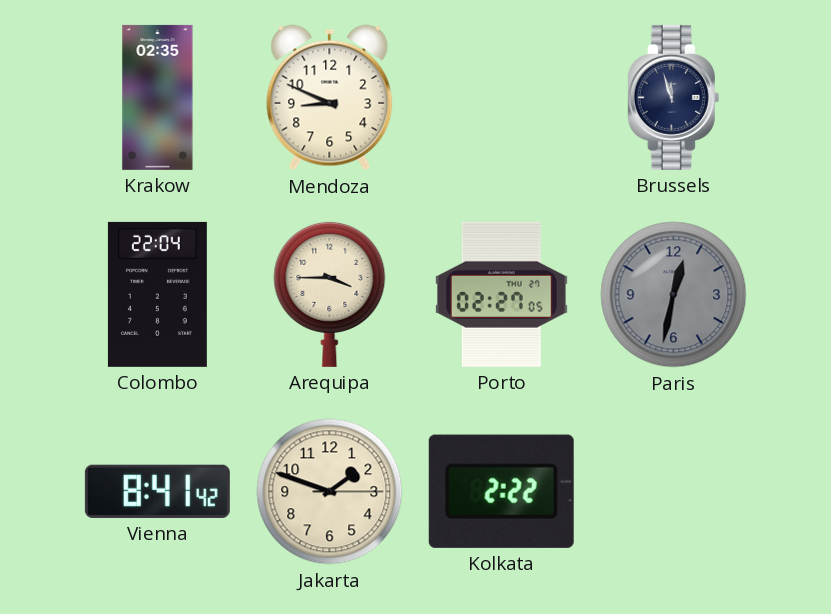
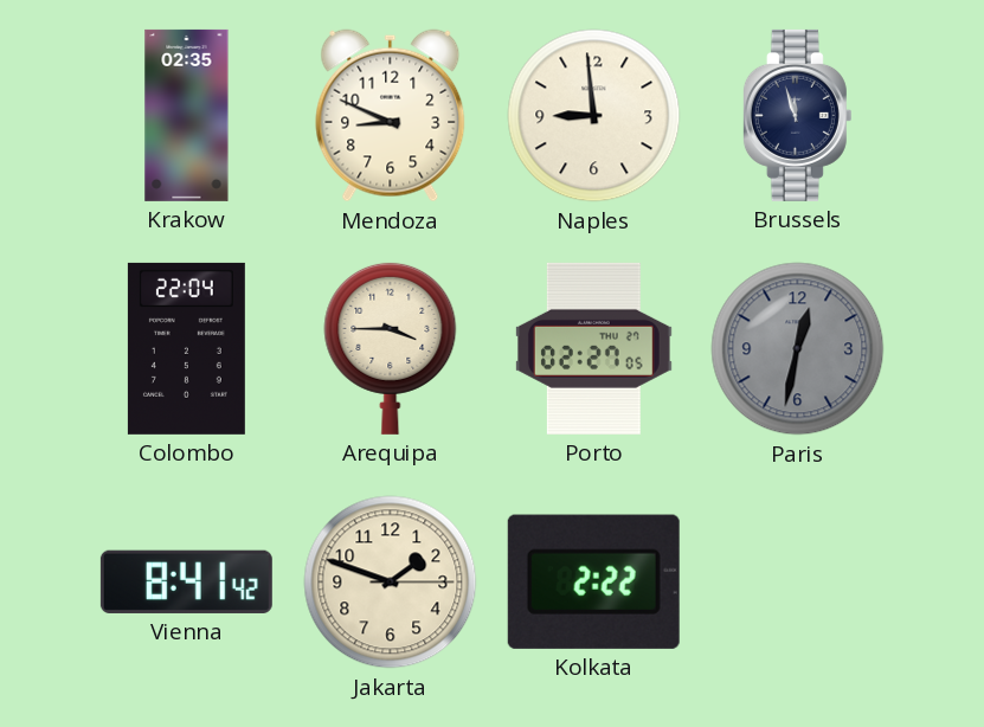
Naples: none -> 8:59
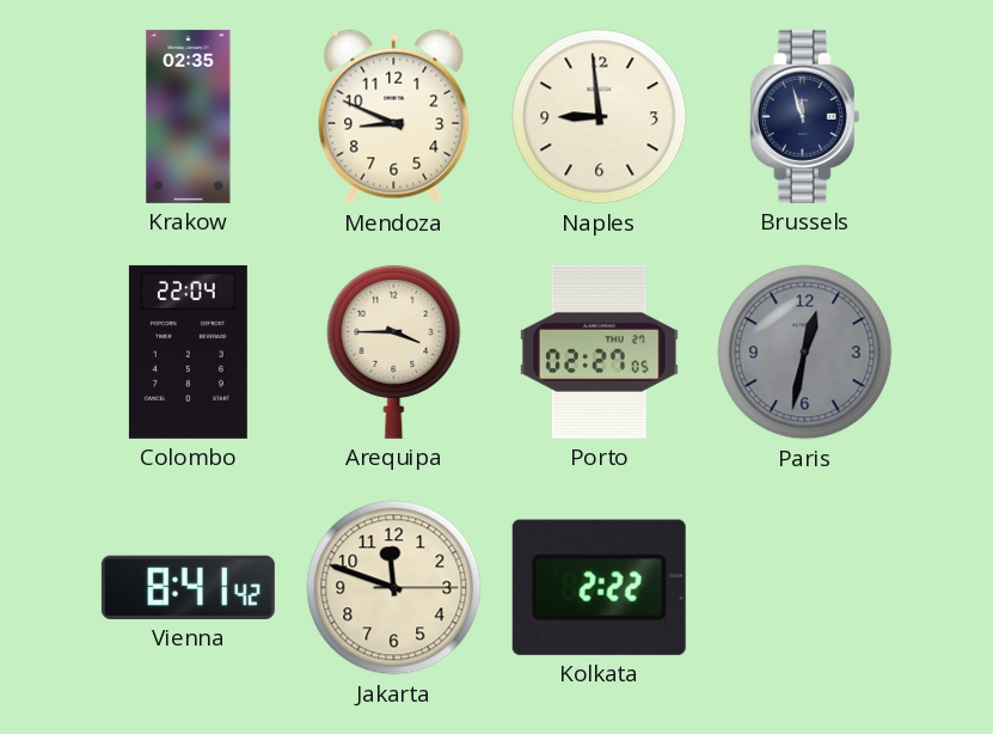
Jakarta: 1:48 -> 11:48
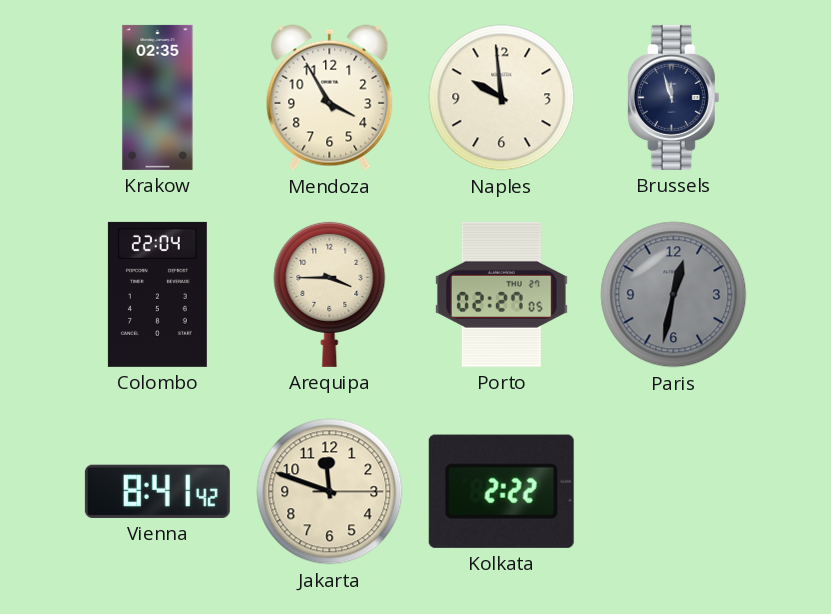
Mendoza: 8:49 -> 3:55
Naples: 8:59 -> 9:59
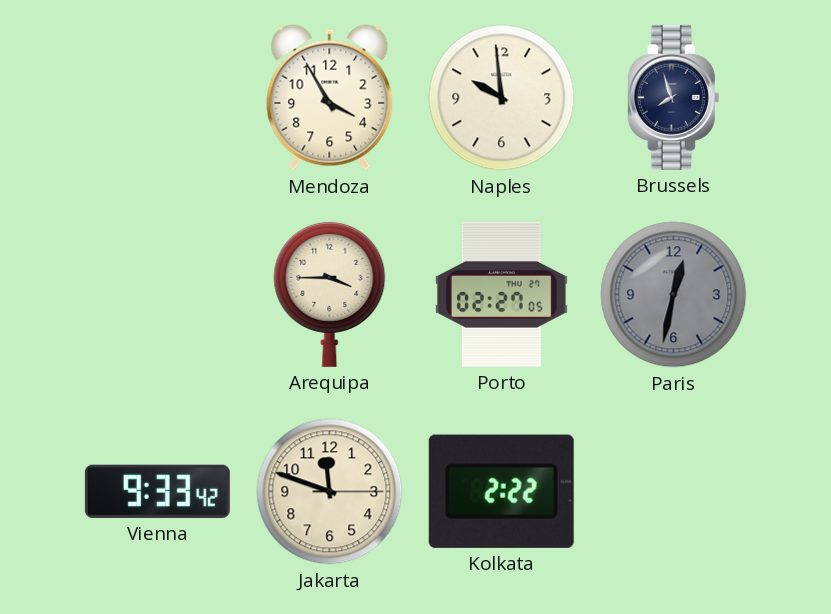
Krakow: 02:35 -> none
Brussels: 11:57 -> 7:57
Colombo: 22:04 -> none
Vienna: 8:41 -> 9:33
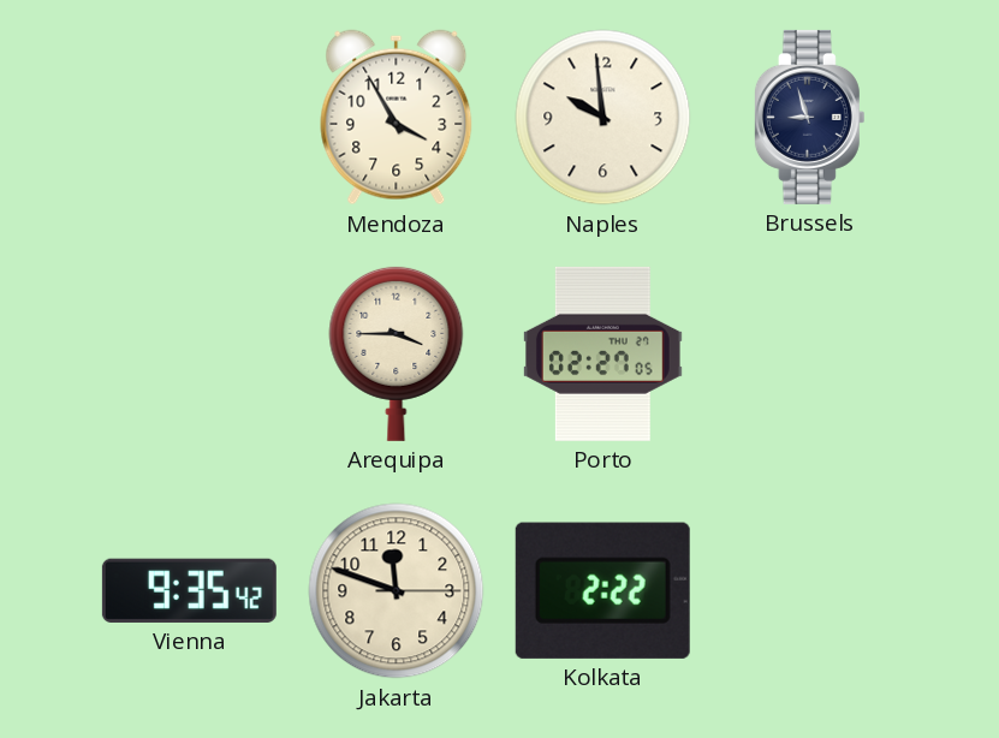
Brussels: 7:57 -> 8:57
Paris: 12:32 -> none
Vienna: 9:33 -> 9:35
